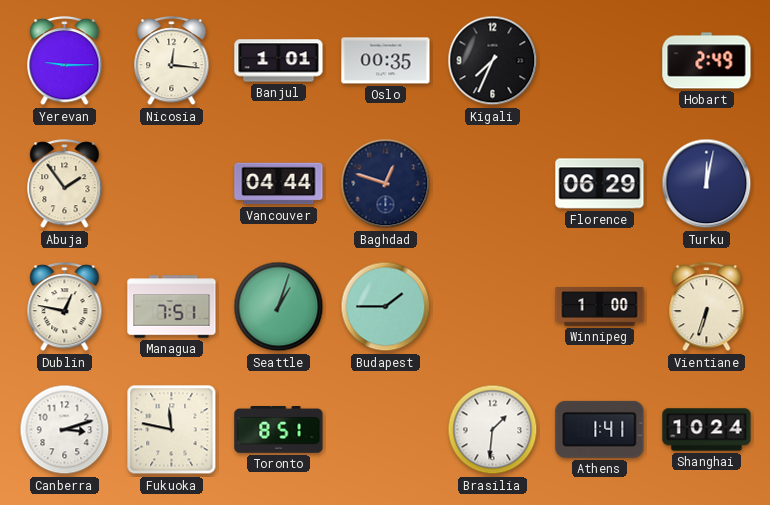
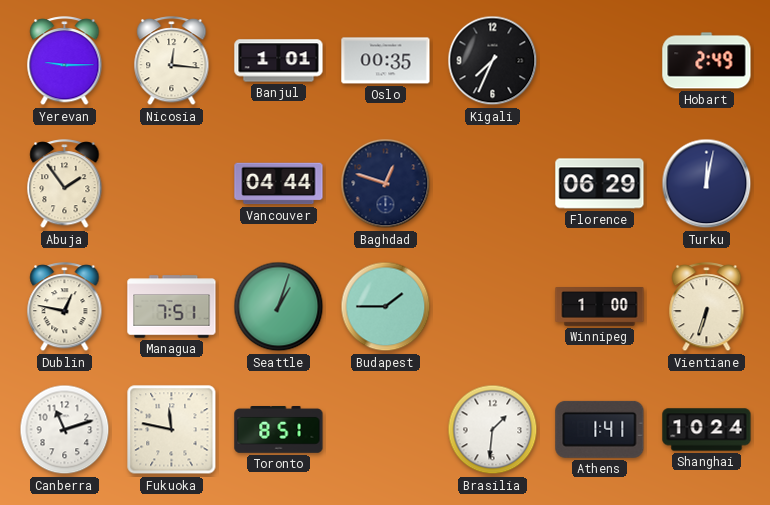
Canberra: 3:12 -> 11:12
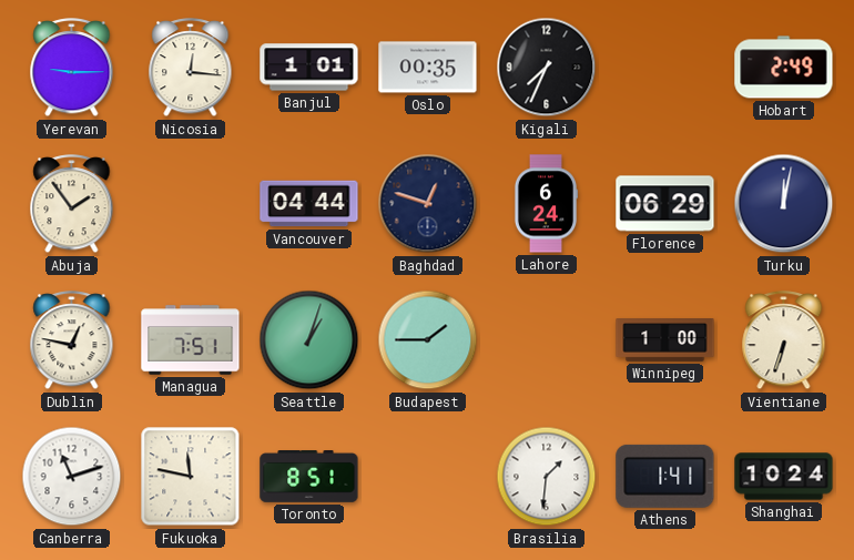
Lahore: none -> 6:24
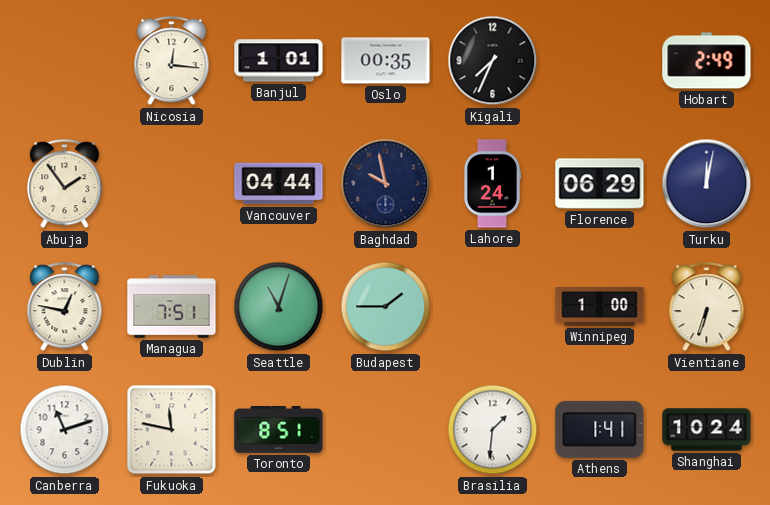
Yerevan: 9:15 -> none
Baghdad: 12:48 -> 9:58
Lahore: 6:24 -> 1:24
Seattle: 1:03 -> 11:03
